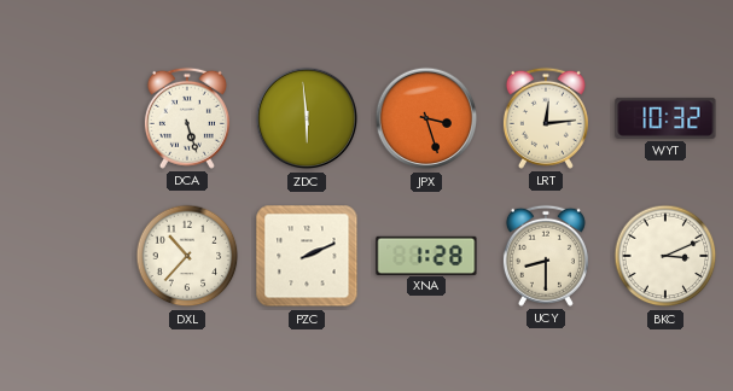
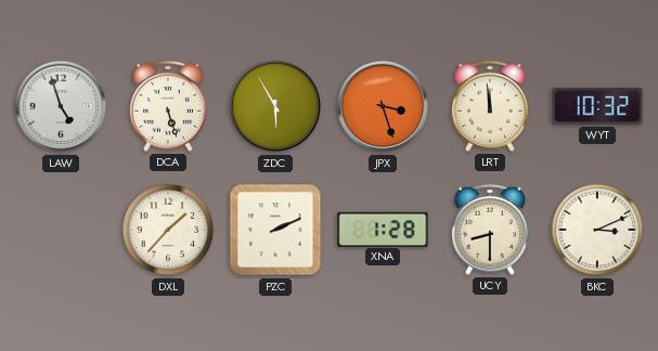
LAW: none -> 4:57
ZDC: 5:59 -> 5:55
LRT: 12:14 -> 11:59
DXL: 10:37 -> 1:37
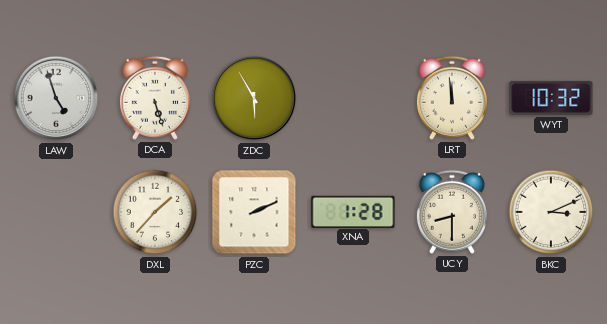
JPX: 3:27 -> none
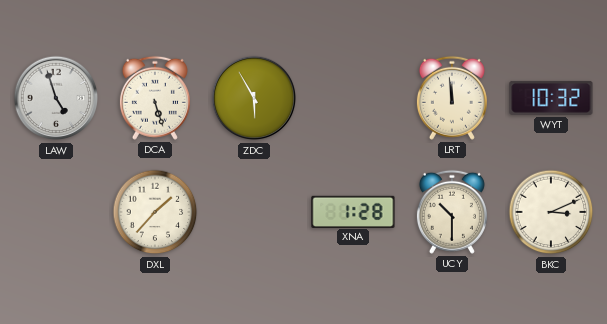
PZC: 2:11 -> none
UCY: 8:30 -> 10:30
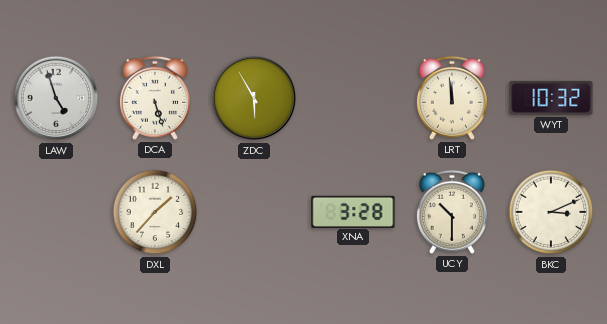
XNA: 1:28 -> 3:28
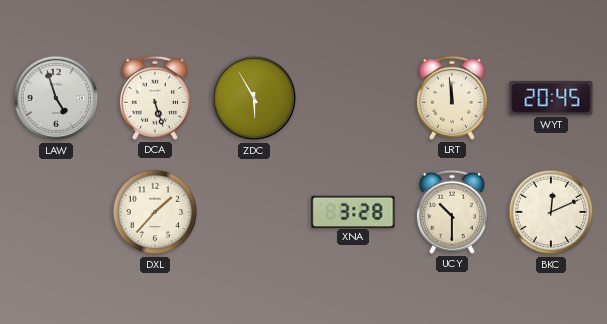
WYT: 10:32 -> 20:45
BKC: 3:11 -> 12:11
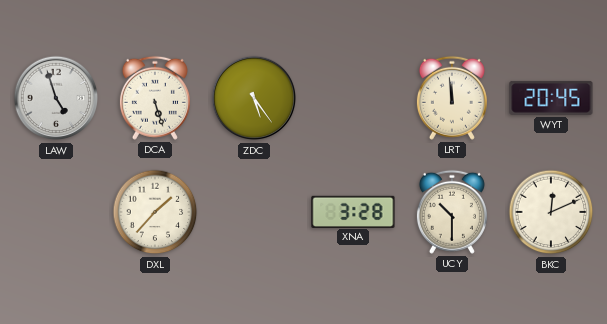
ZDC: 5:55 -> 5:24
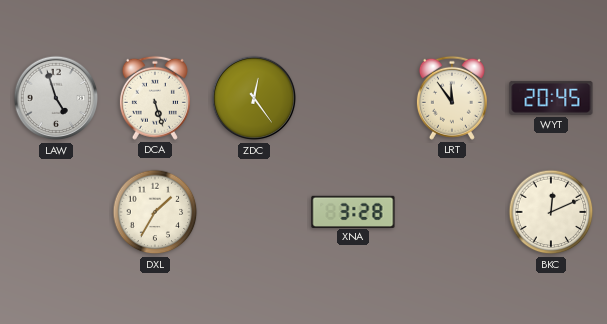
ZDC: 5:24 -> 12:24
LRT: 11:59 -> 11:54
DXL: 1:37 -> 1:35
UCY: 10:30 -> none
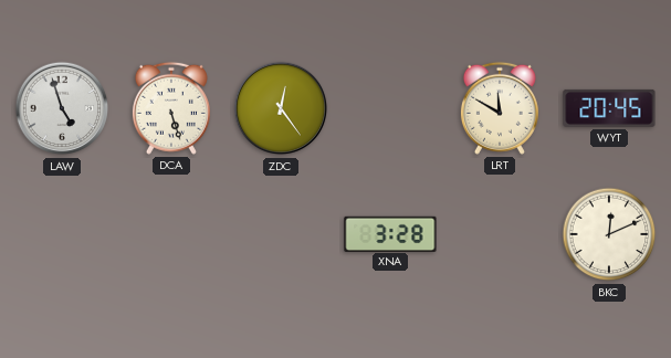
LRT: 11:54 -> 11:50
DXL: 1:35 -> none
